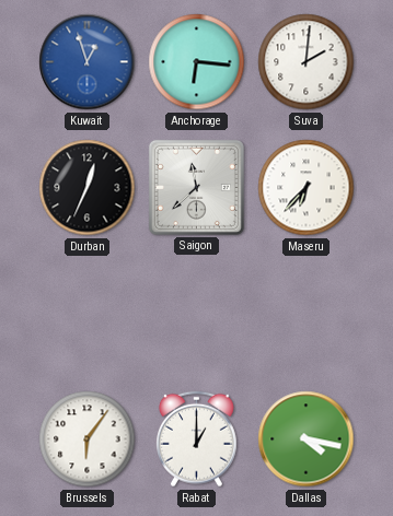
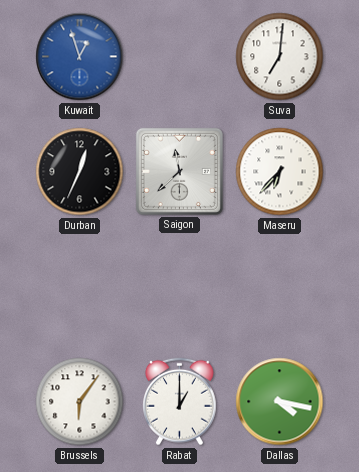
Anchorage: 6:16 -> none
Suva: 2:01 -> 7:01
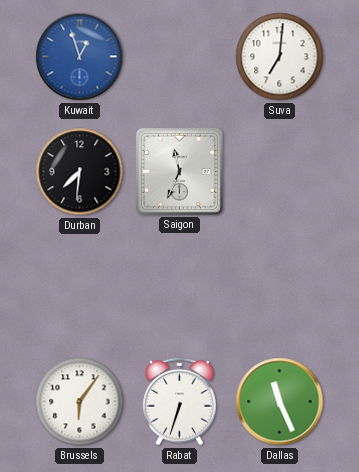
Durban: 12:34 -> 7:31
Saigon: 11:38 -> 11:34
Maseru: 6:37 -> none
Rabat: 1:00 -> 6:33
Dallas: 4:17 -> 11:26
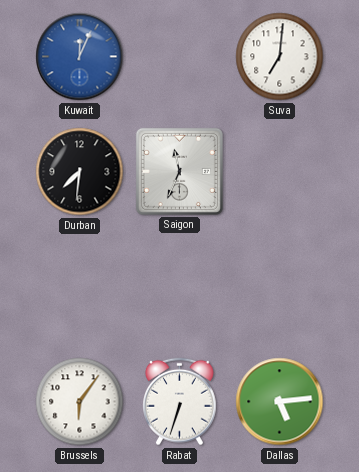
Kuwait: 12:57 -> 12:04
Dallas: 11:26 -> 5:14
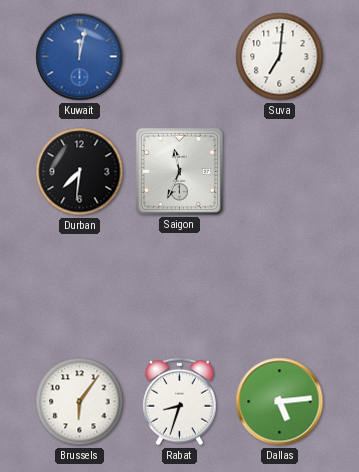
Kuwait: 12:04 -> 12:02
Rabat: 6:33 -> 8:33
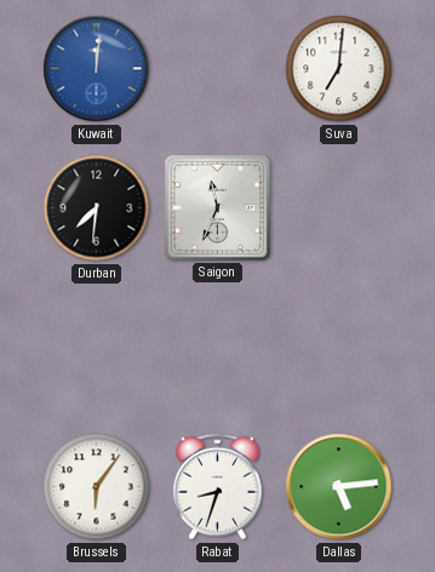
Kuwait: 12:02 -> 12:01
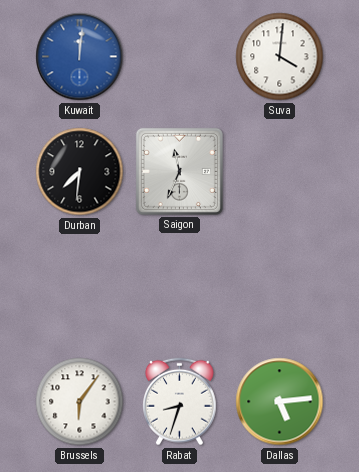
Suva: 7:01 -> 4:01
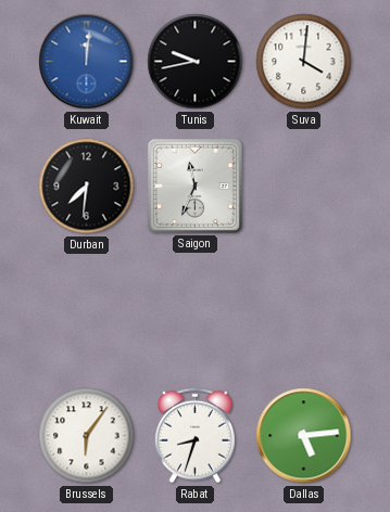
Tunis: none -> 9:43
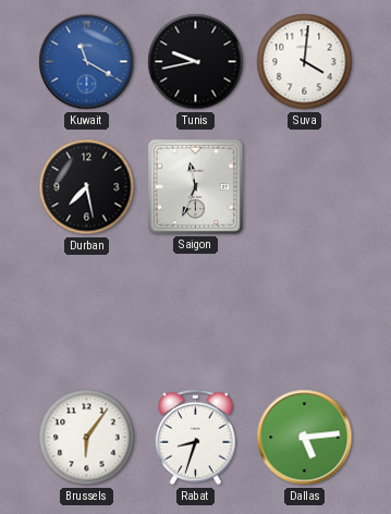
Kuwait: 12:01 -> 11:20
Durban: 7:31 -> 7:28
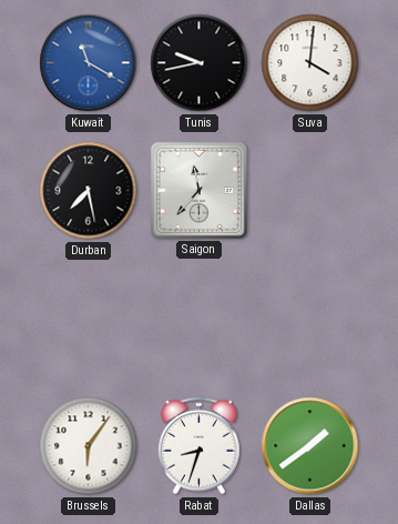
Saigon: 11:34 -> 11:37
Dallas: 5:14 -> 1:39
